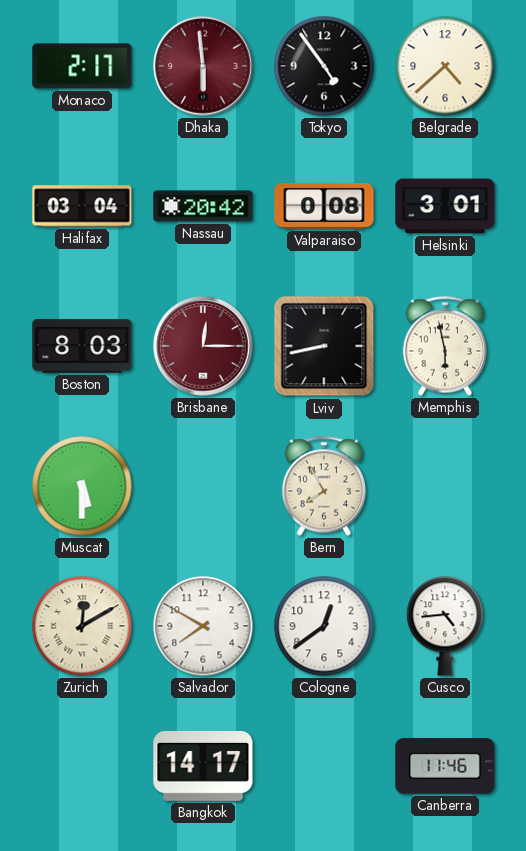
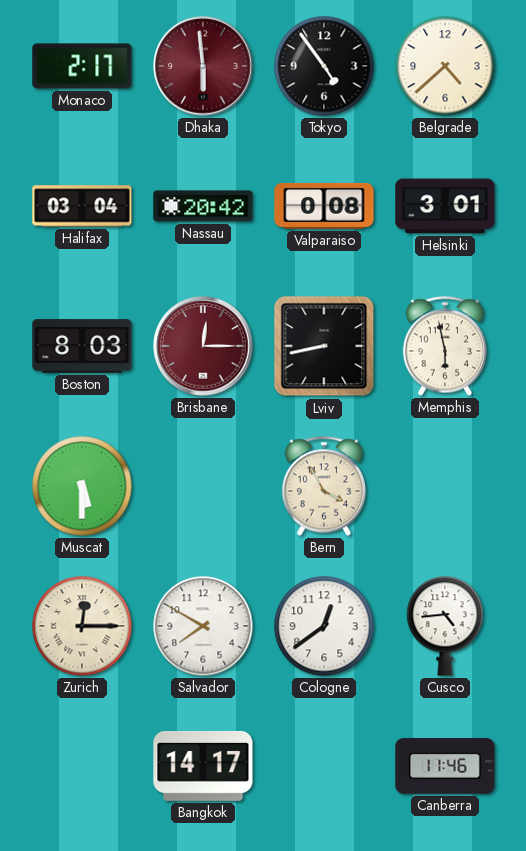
Bern: 7:55 -> 3:55
Zurich: 12:10 -> 12:15
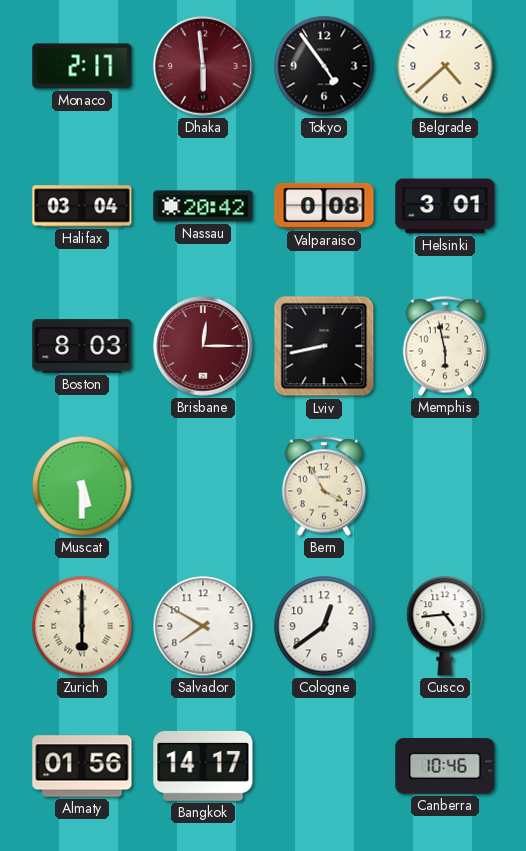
Zurich: 12:15 -> 6:00
Almaty: none -> 01:56
Canberra: 11:46 -> 10:46
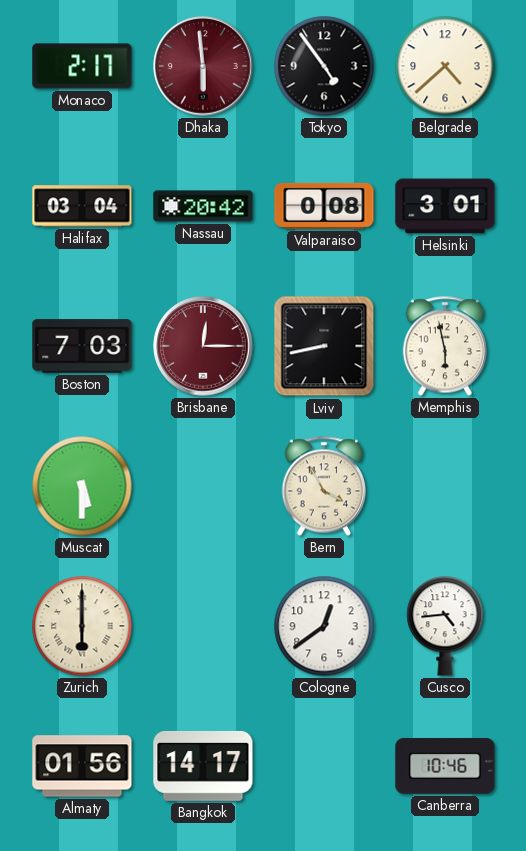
Boston: 8:03 -> 7:03
Salvador: 7:50 -> none
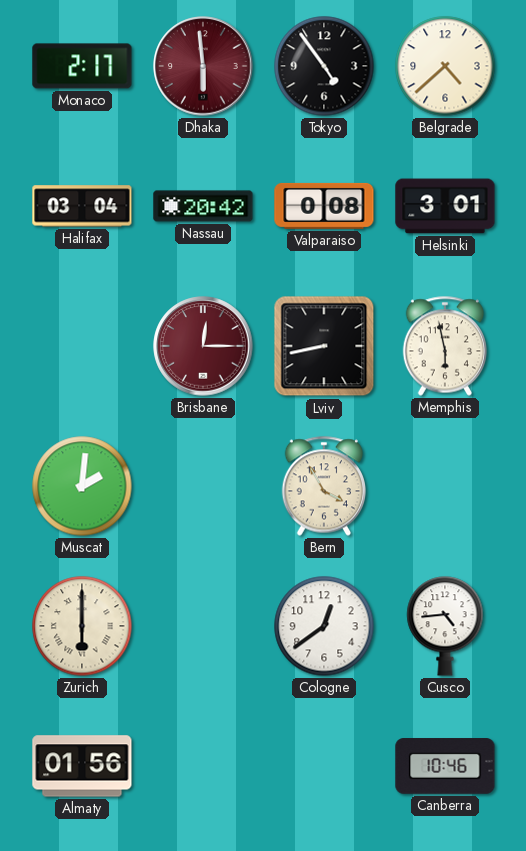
Boston: 7:03 -> none
Muscat: 5:30 -> 2:01
Bangkok: 14:17 -> none
